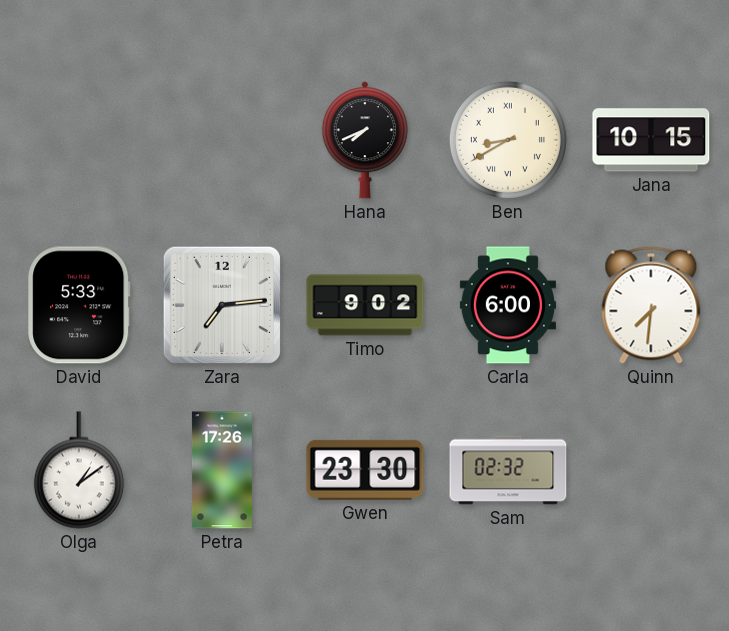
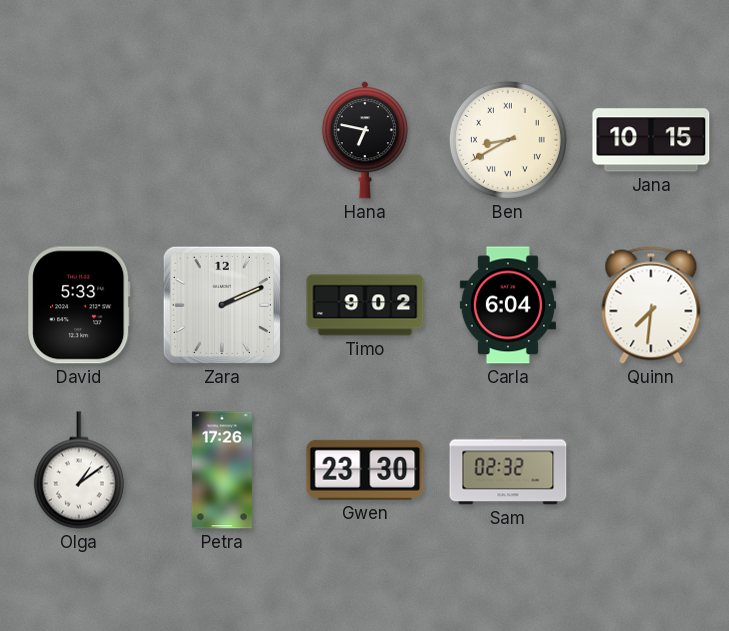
Hana: 7:41 -> 6:47
Zara: 7:14 -> 2:11
Carla: 6:00 -> 6:04
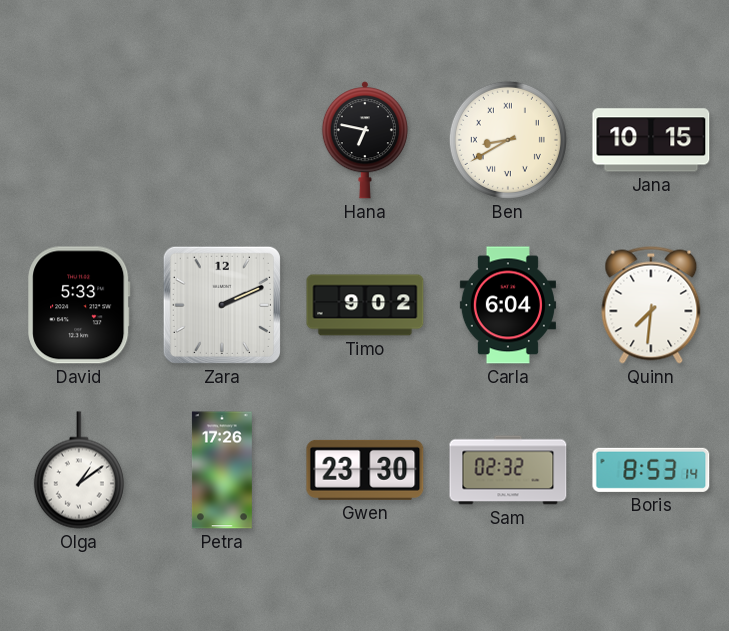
Boris: none -> 8:53
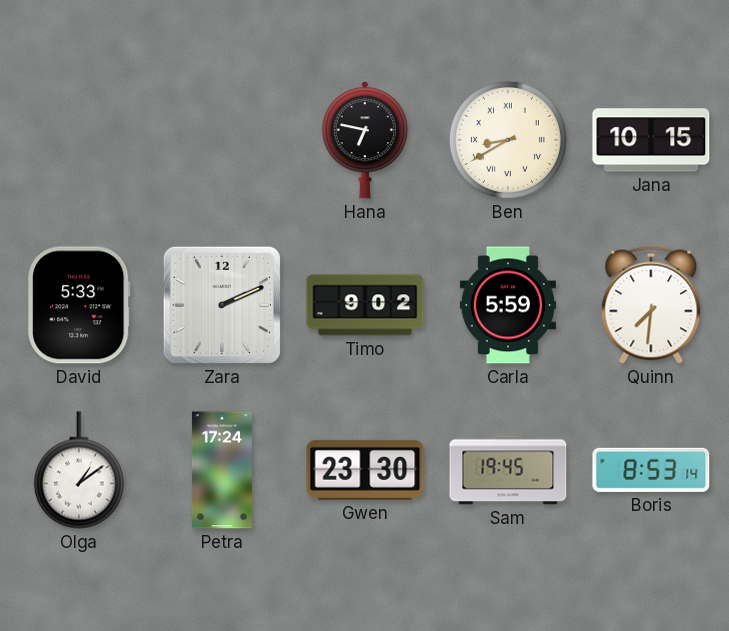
Carla: 6:04 -> 5:59
Petra: 17:26 -> 17:24
Sam: 02:32 -> 19:45
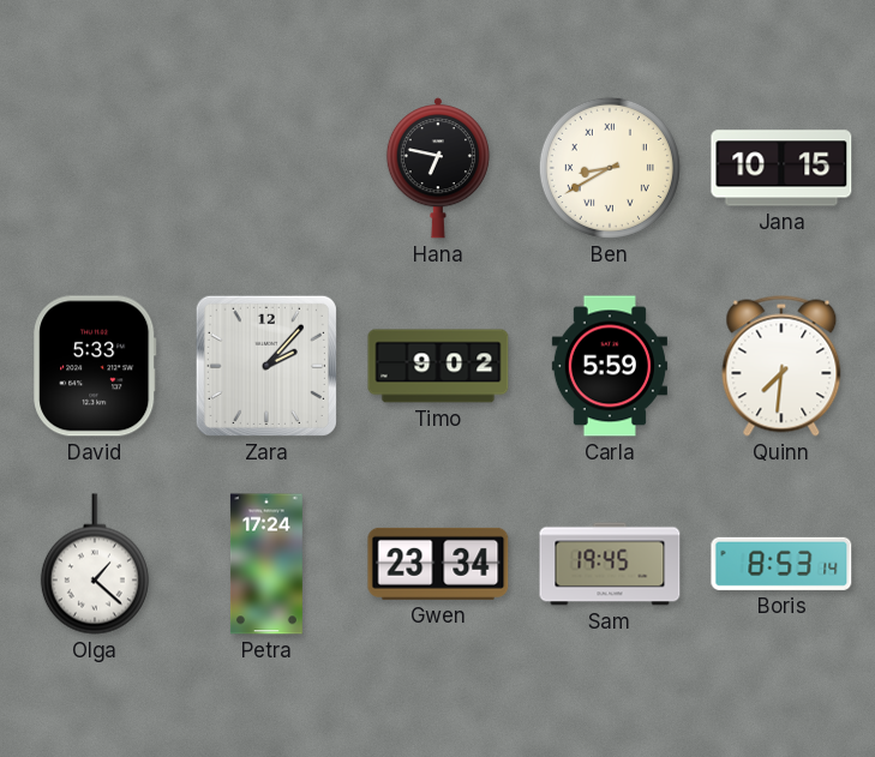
Zara: 2:11 -> 2:07
Olga: 1:09 -> 1:22
Gwen: 23:30 -> 23:34
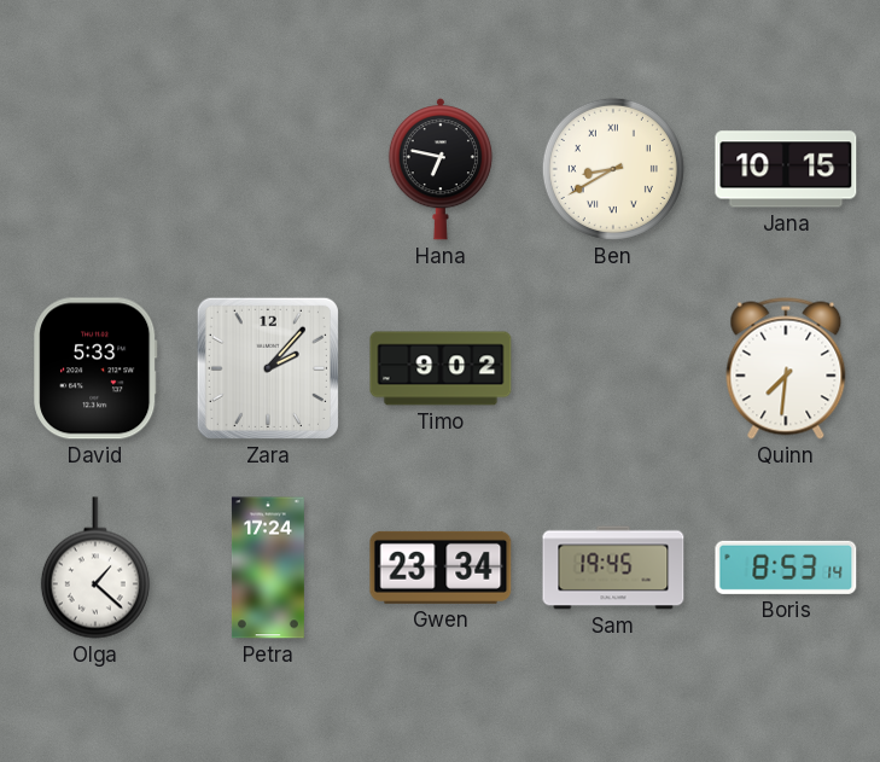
Carla: 5:59 -> none
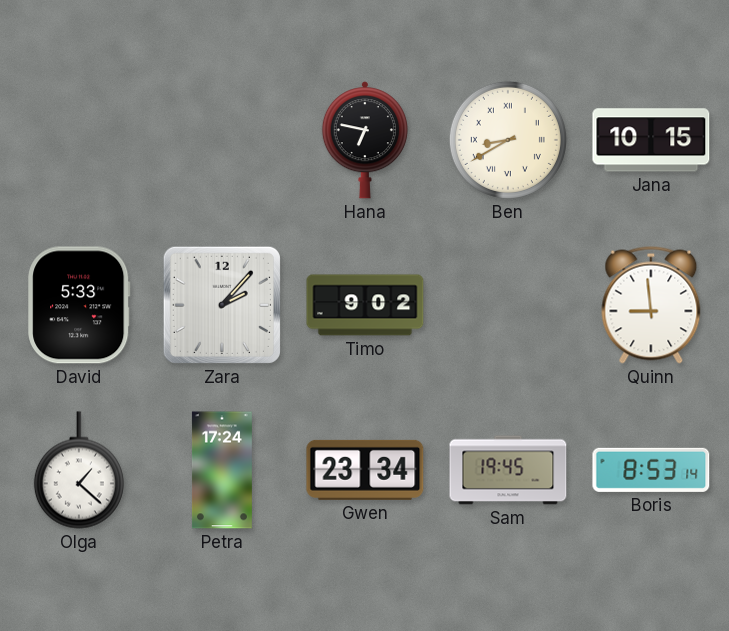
Quinn: 7:31 -> 8:59
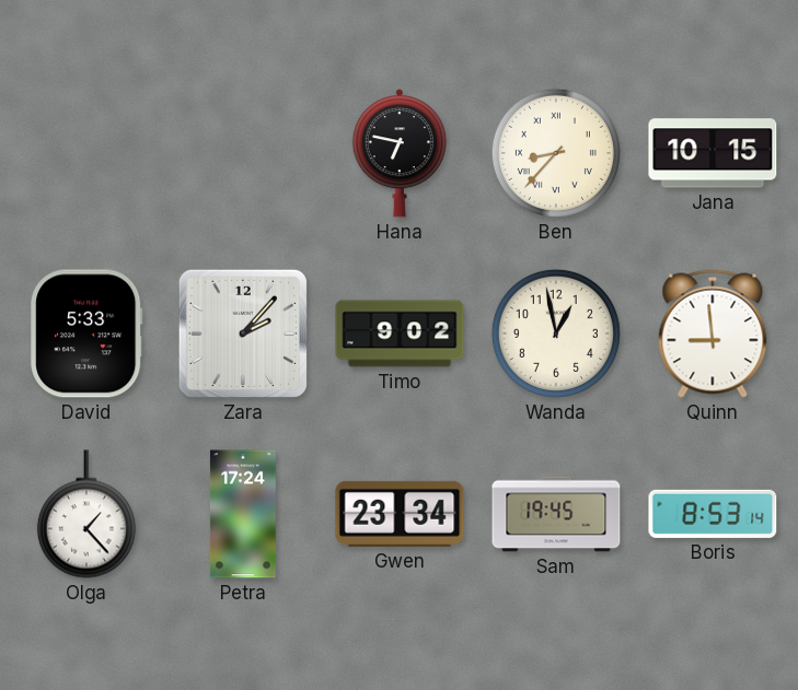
Ben: 8:40 -> 8:37
Wanda: none -> 12:58
Olga: 1:22 -> 1:23
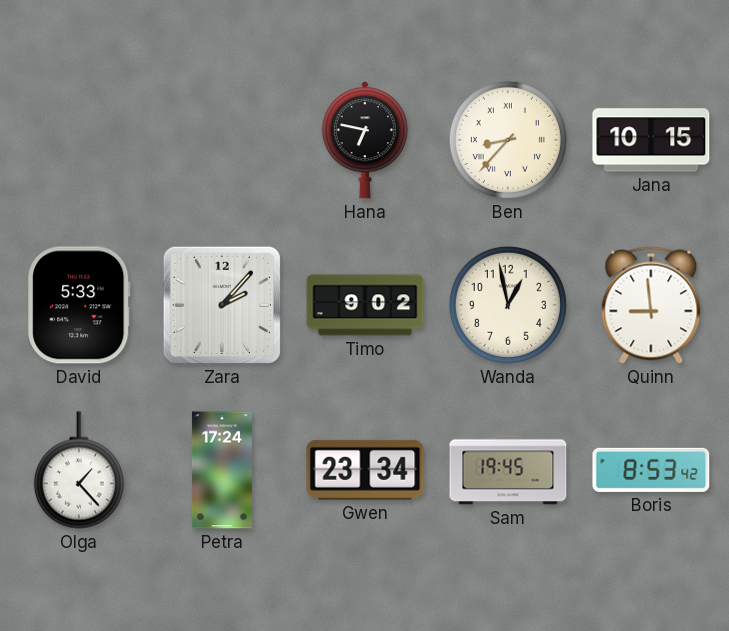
Boris: 8:53:14 -> 8:53:42
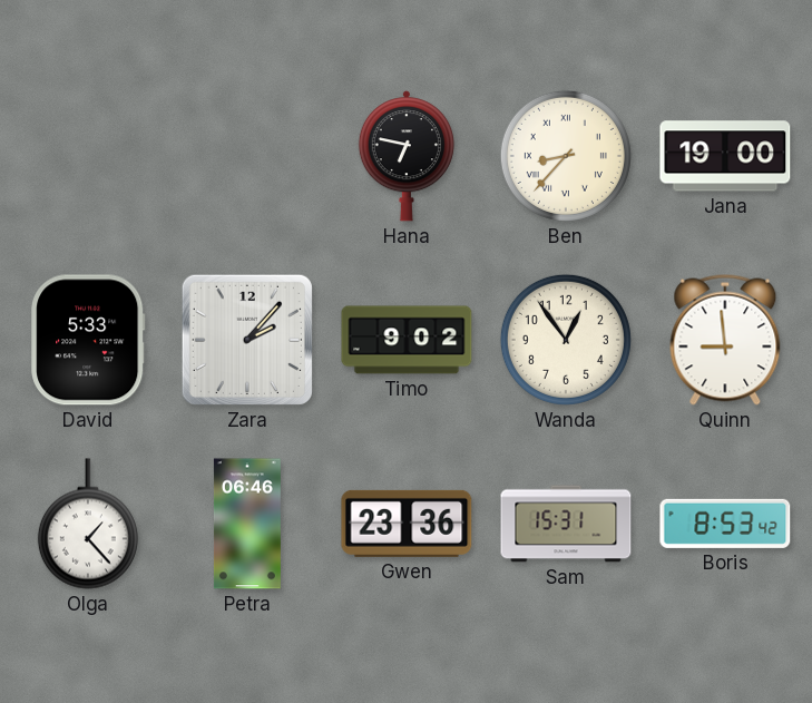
Jana: 10:15 -> 19:00
Wanda: 12:58 -> 12:54
Petra: 17:24 -> 06:46
Gwen: 23:34 -> 23:36
Sam: 19:45 -> 15:31
